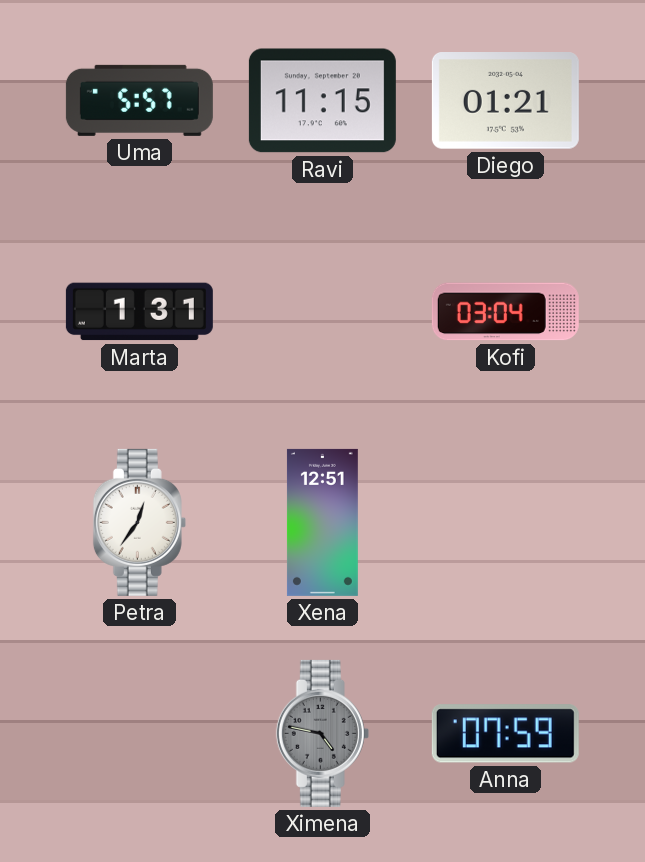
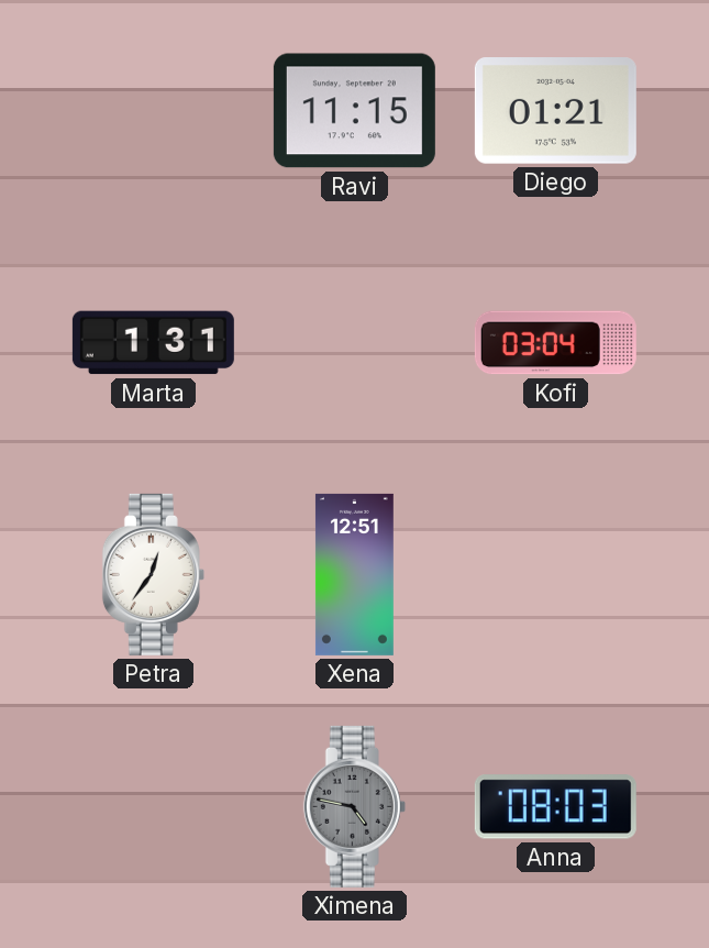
Uma: 5:57 -> none
Anna: 07:59 -> 08:03
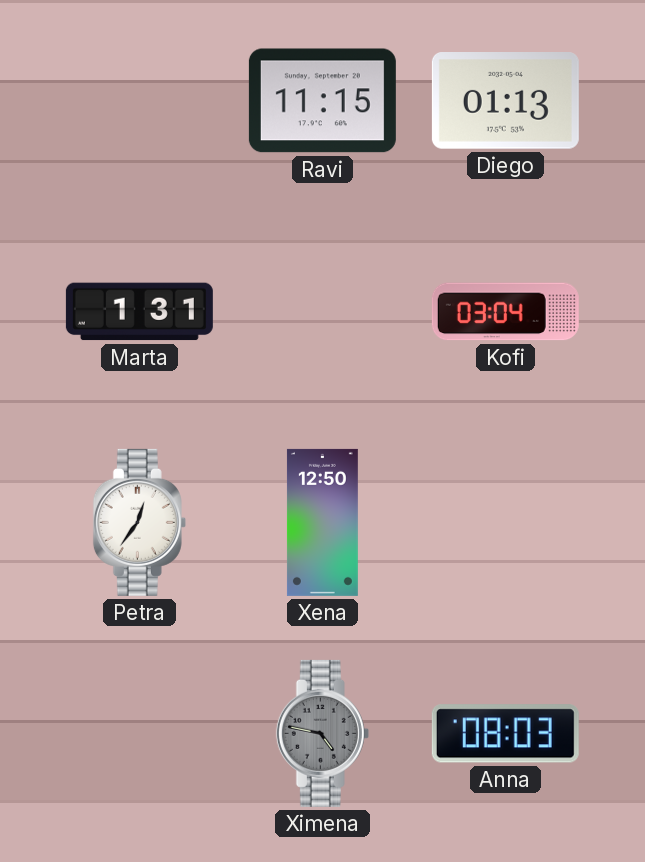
Diego: 01:21 -> 01:13
Xena: 12:51 -> 12:50
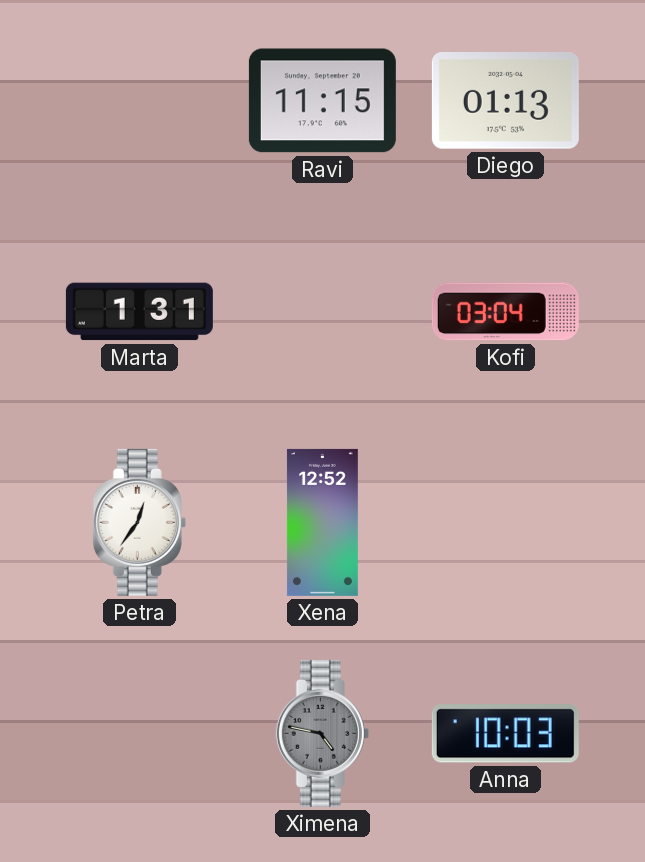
Xena: 12:50 -> 12:52
Anna: 08:03 -> 10:03
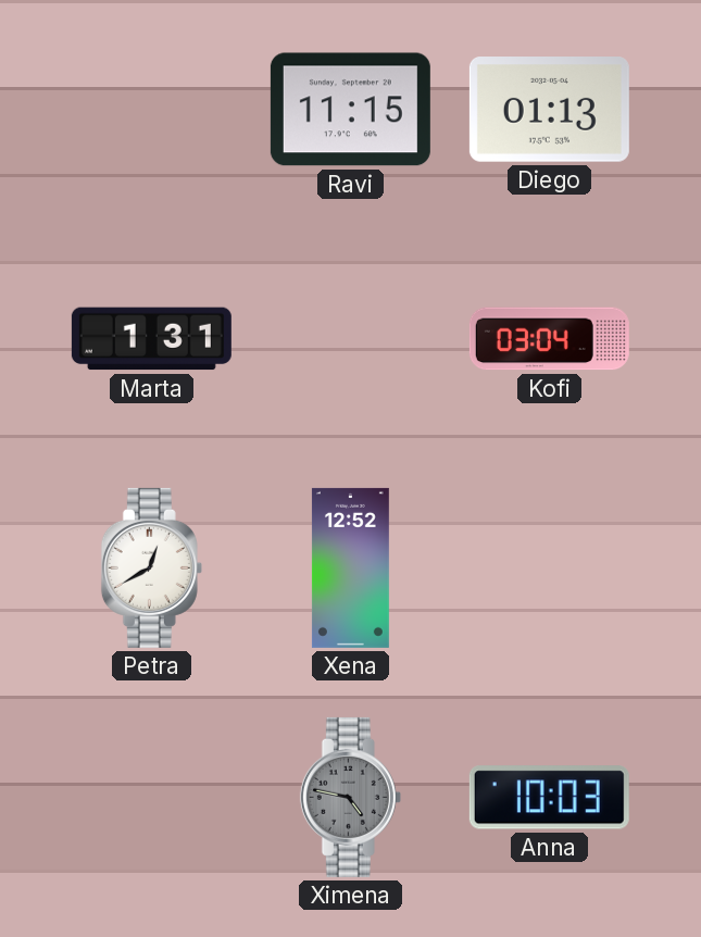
Petra: 12:36 -> 12:40
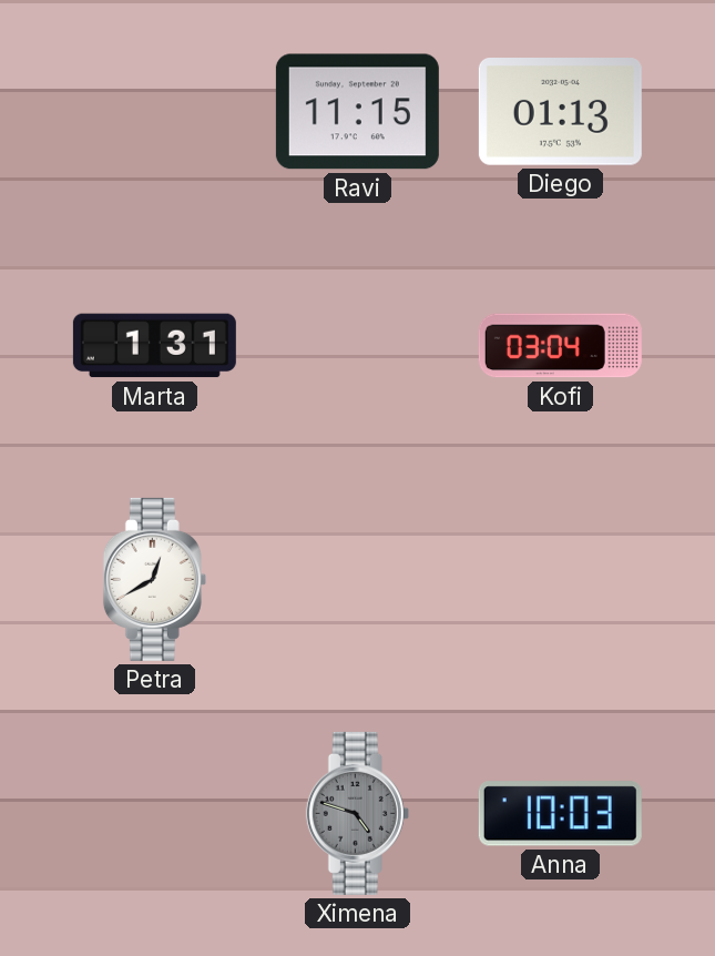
Xena: 12:52 -> none
Ximena: 4:47 -> 4:48
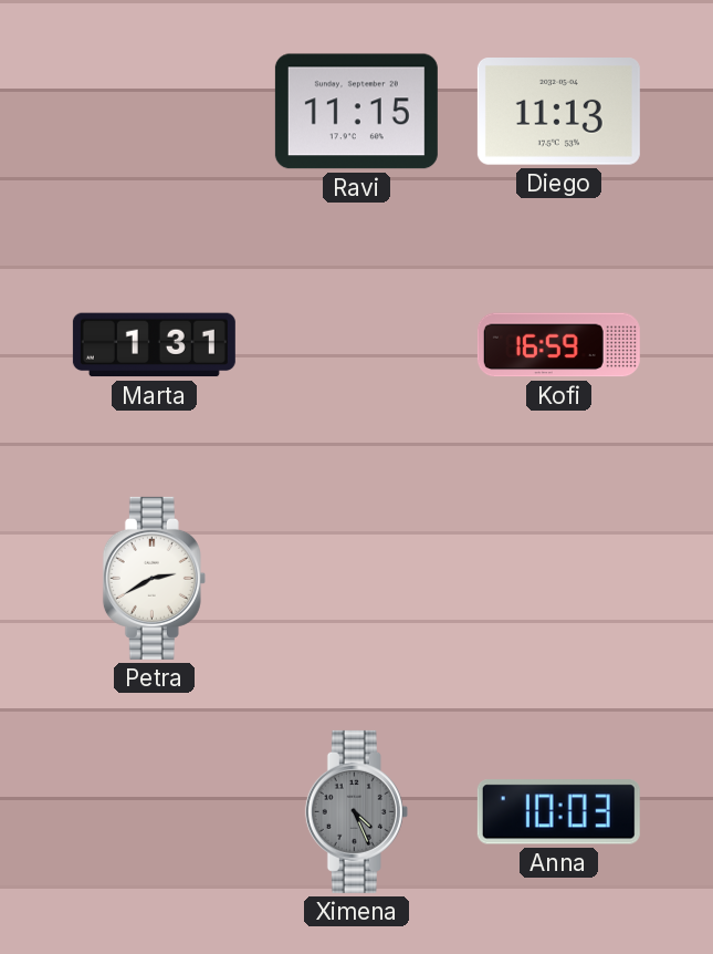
Diego: 01:13 -> 11:13
Kofi: 03:04 -> 16:59
Petra: 12:40 -> 2:40
Ximena: 4:48 -> 4:26
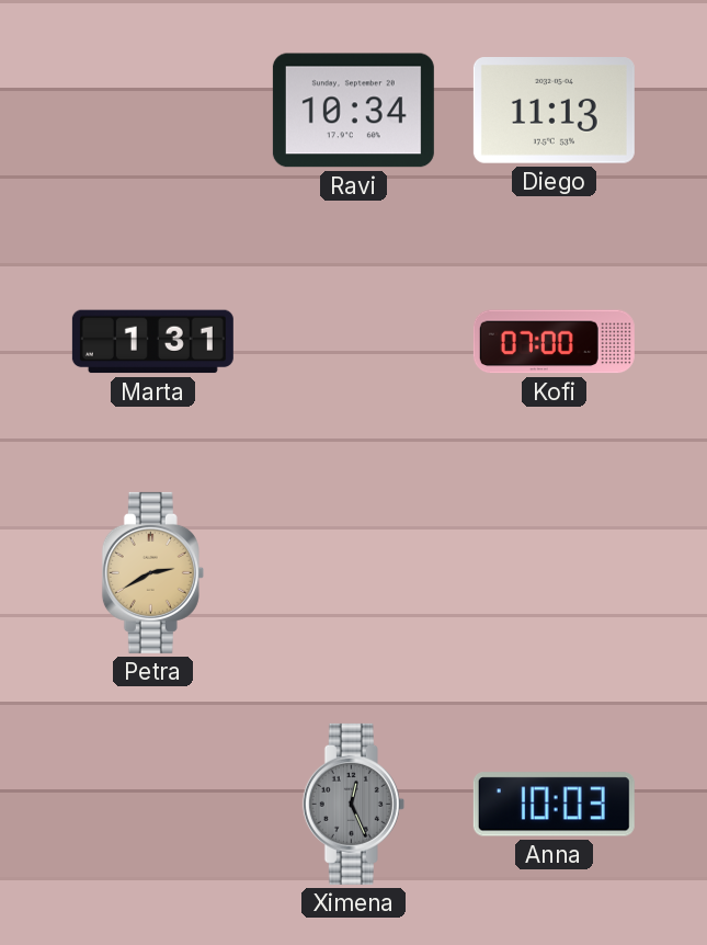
Ravi: 11:15 -> 10:34
Kofi: 16:59 -> 07:00
Petra dial: white -> champagne
Ximena: 4:26 -> 12:26
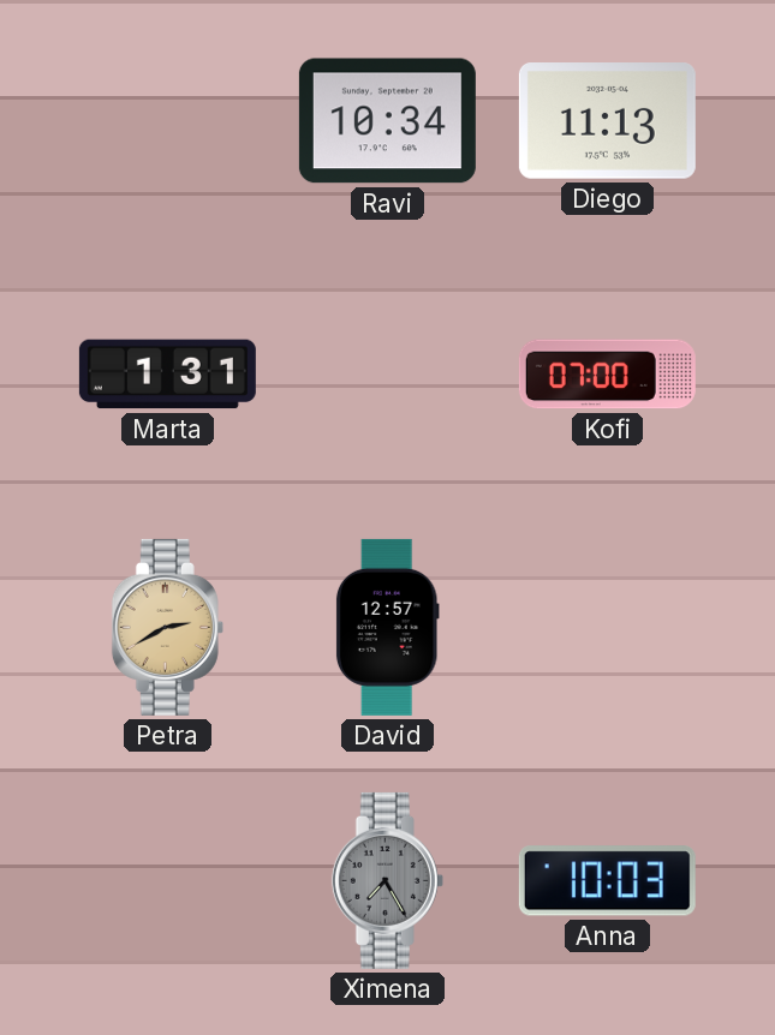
David: none -> 12:57
Ximena: 12:26 -> 7:25
